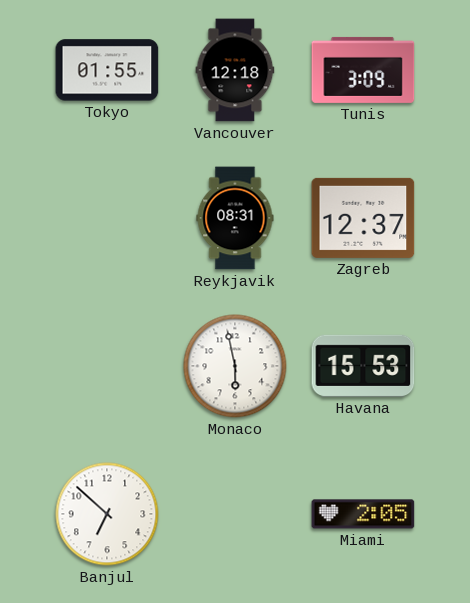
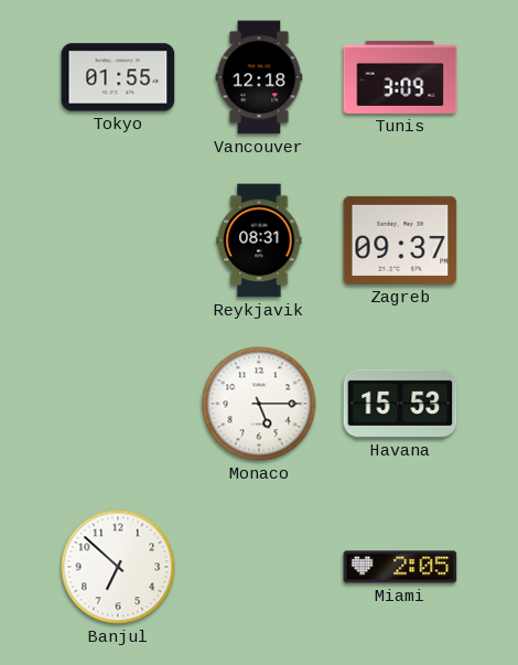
Zagreb: 12:37 -> 09:37
Monaco: 5:58 -> 5:15
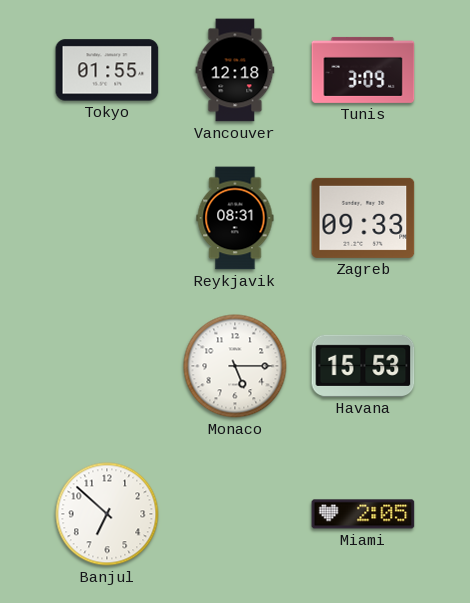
Zagreb: 09:37 -> 09:33
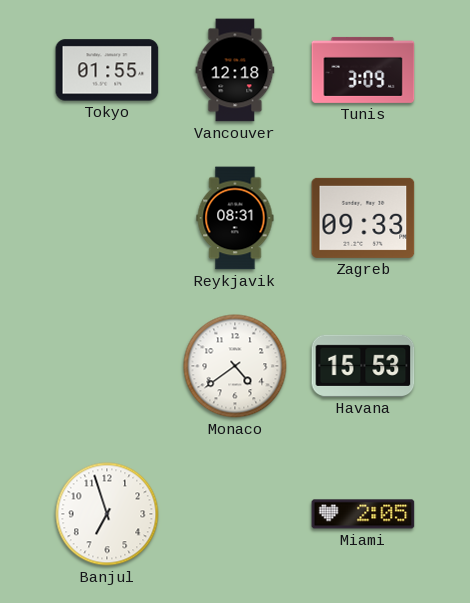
Monaco: 5:15 -> 4:39
Banjul: 6:52 -> 6:57
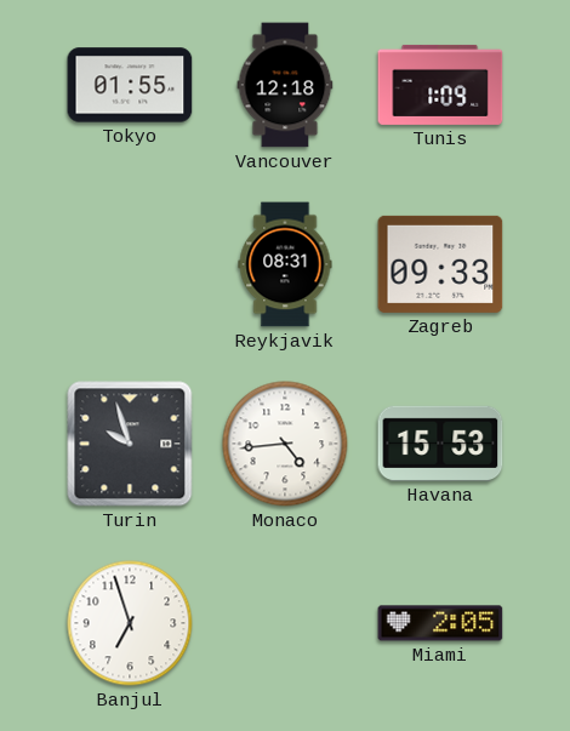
Tunis: 3:09 -> 1:09
Turin: none -> 9:57
Monaco: 4:39 -> 4:44
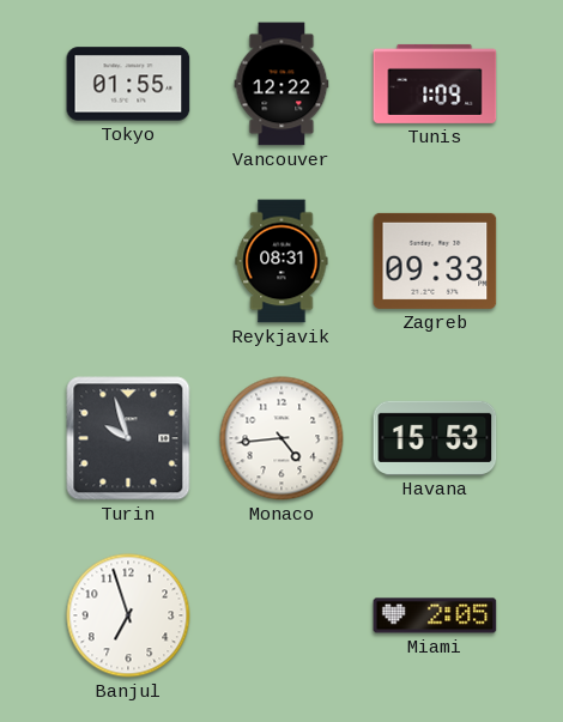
Vancouver: 12:18 -> 12:22
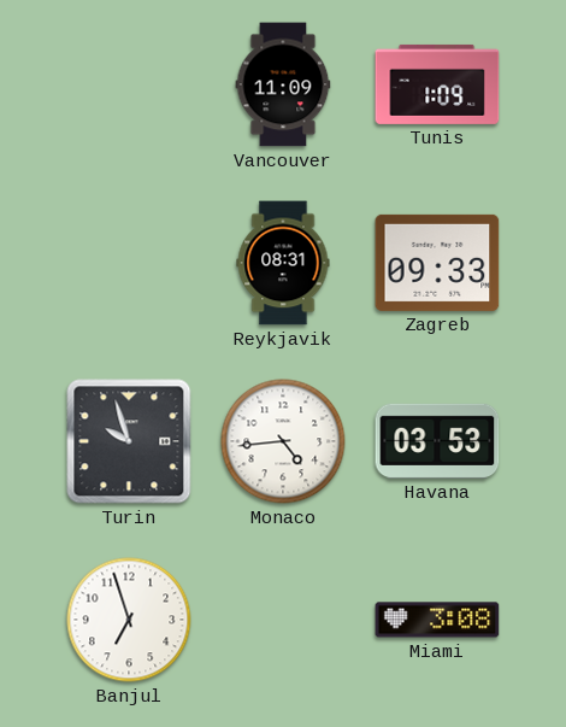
Tokyo: 01:55 -> none
Vancouver: 12:22 -> 11:09
Havana: 15:53 -> 03:53
Miami: 2:05 -> 3:08
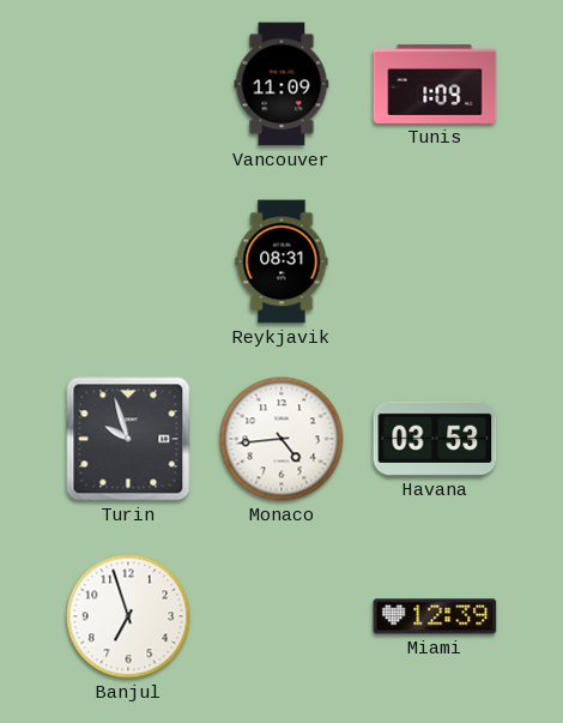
Zagreb: 09:33 -> none
Miami: 3:08 -> 12:39
